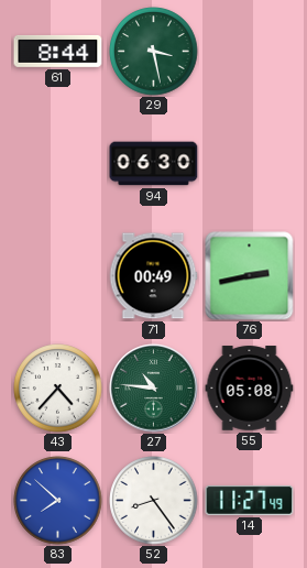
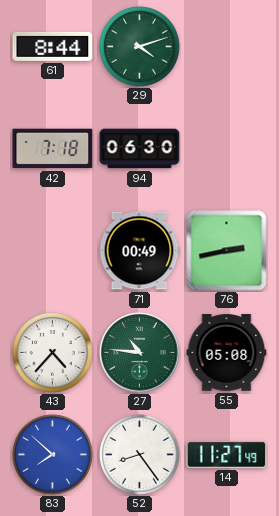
29: 3:28 -> 4:12
42: none -> 7:18
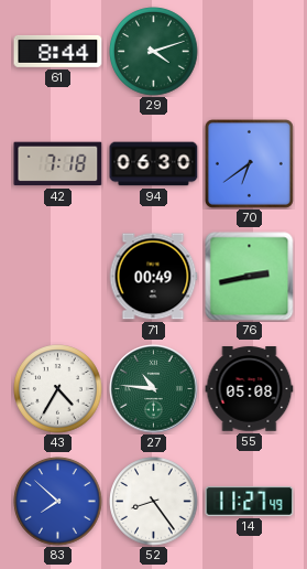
70: none -> 6:39
43: 4:37 -> 4:35
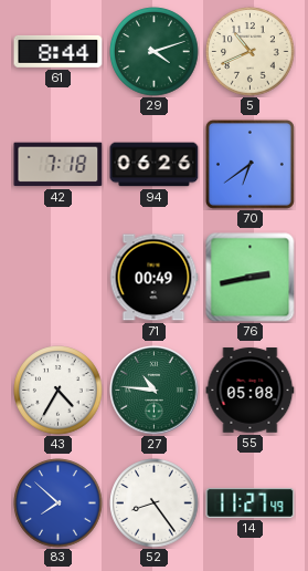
5: none -> 10:41
94: 06:30 -> 06:26
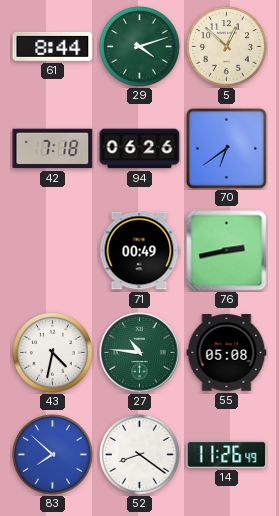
5: 10:41 -> 12:52
43: 4:35 -> 4:32
52: 8:24 -> 8:21
14: 11:27 -> 11:26
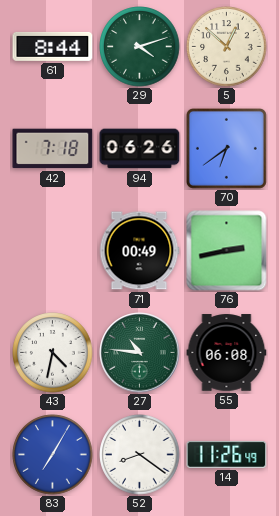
55: 05:08 -> 06:08
83: 7:52 -> 7:05
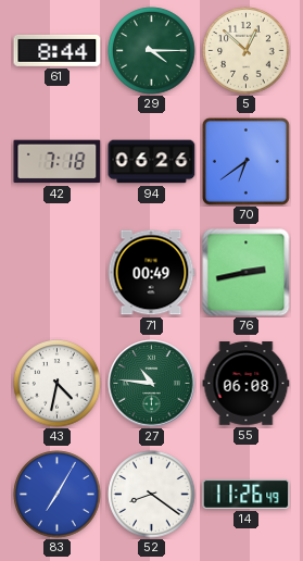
29: 4:12 -> 4:15
